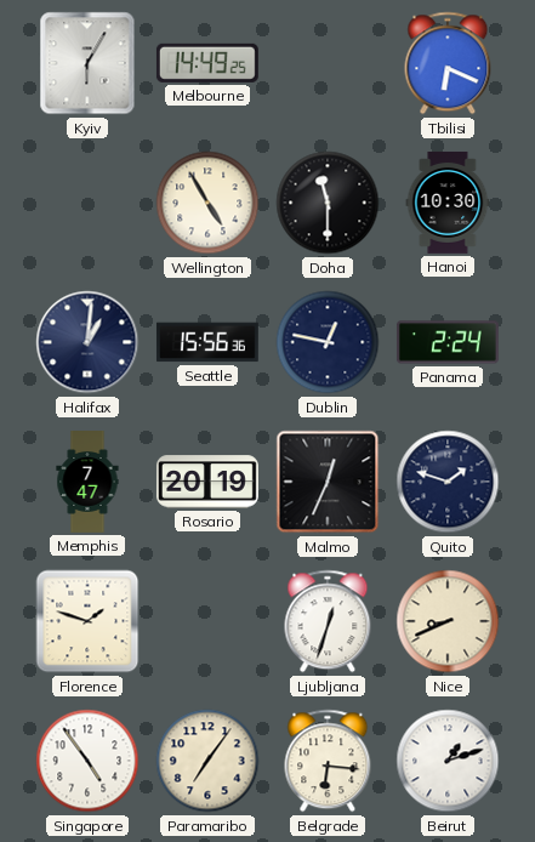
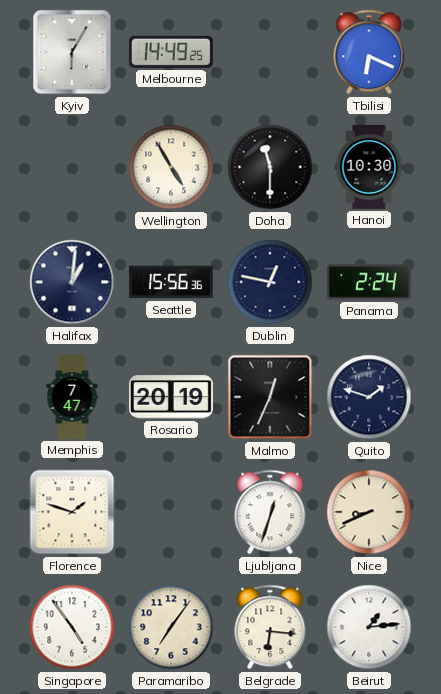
Beirut: 1:12 -> 1:14
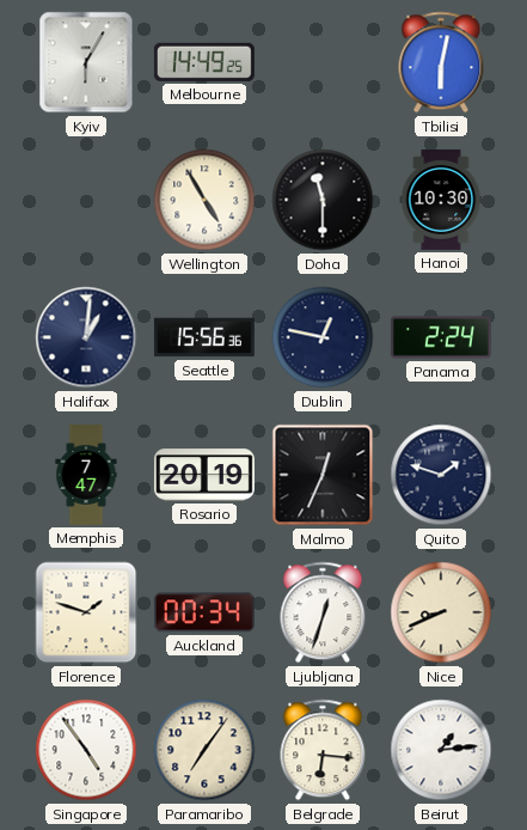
Tbilisi: 6:19 -> 6:02
Auckland: none -> 00:34
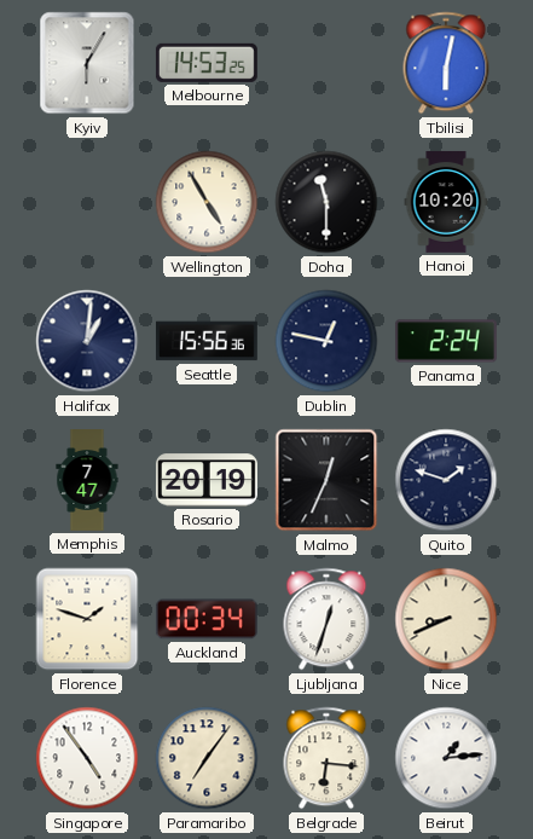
Melbourne: 14:49 -> 14:53
Hanoi: 10:30 -> 10:20
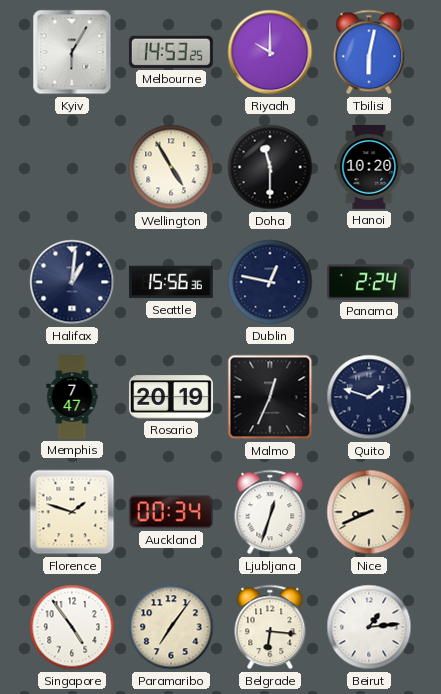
Riyadh: none -> 10:00
